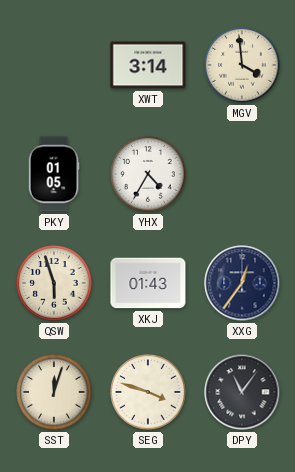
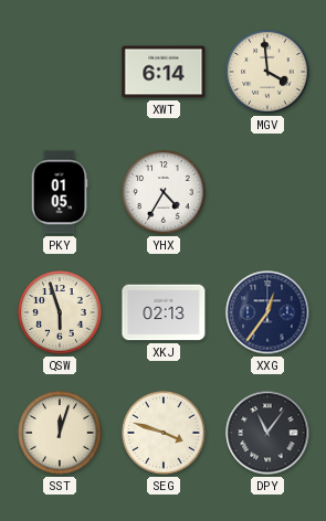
XWT: 3:14 -> 6:14
XKJ: 01:43 -> 02:13
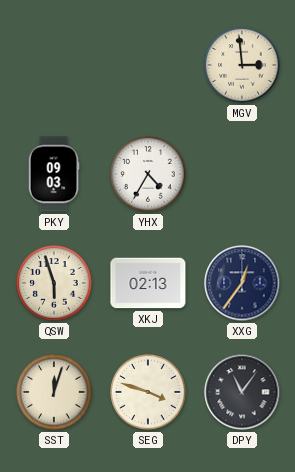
XWT: 6:14 -> none
MGV: 3:59 -> 2:59
PKY: 01:05 -> 09:03
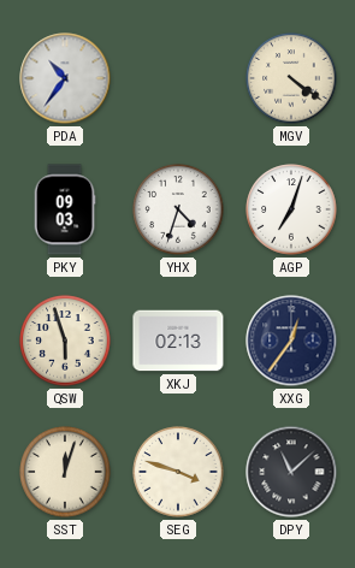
PDA: none -> 10:36
MGV: 2:59 -> 4:21
YHX: 4:35 -> 4:33
AGP: none -> 7:03
DPY: 11:06 -> 11:08
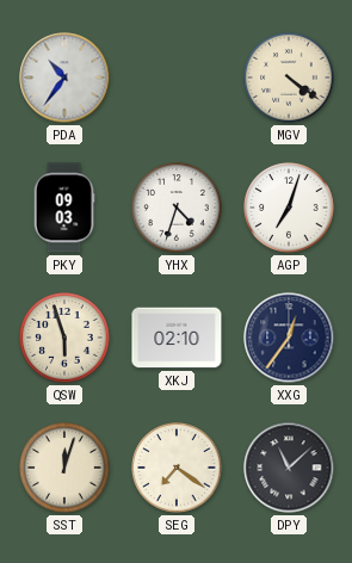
XKJ: 02:13 -> 02:10
SEG: 3:48 -> 7:21
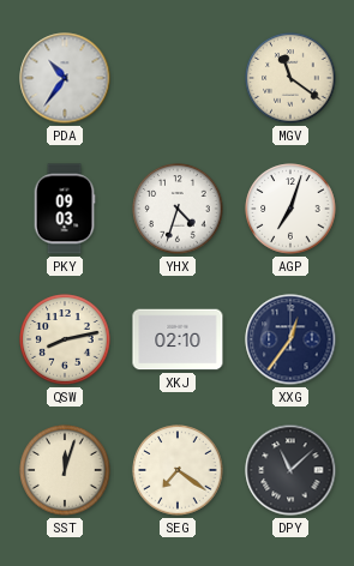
MGV: 4:21 -> 11:21
QSW: 5:57 -> 8:13
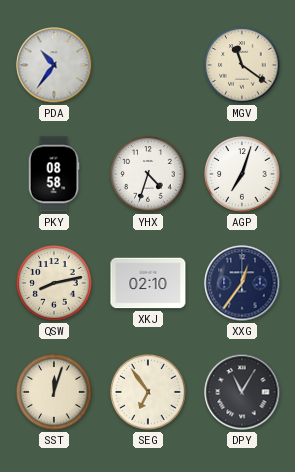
PKY: 09:03 -> 08:58
SEG: 7:21 -> 6:54
DPY: 11:08 -> 11:05
